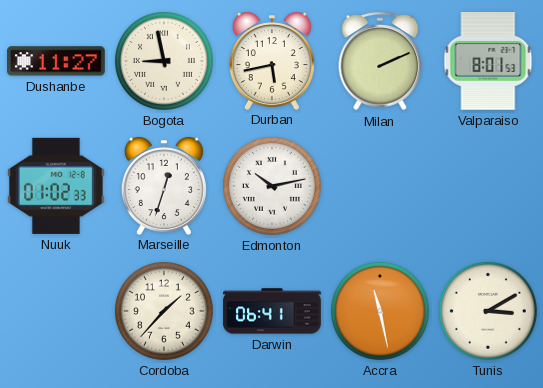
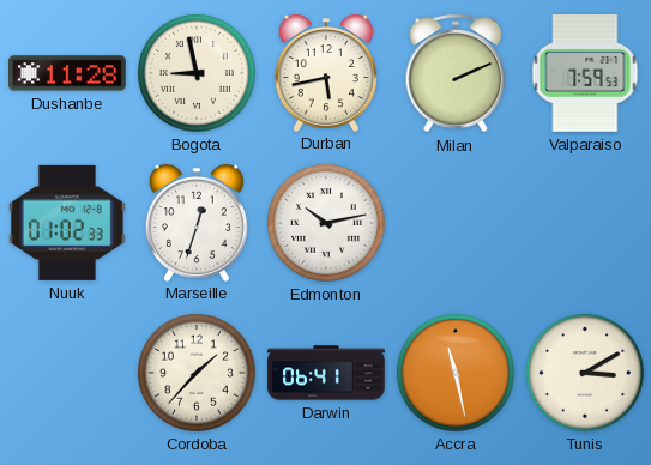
Dushanbe: 11:27 -> 11:28
Valparaiso: 8:01 -> 7:59
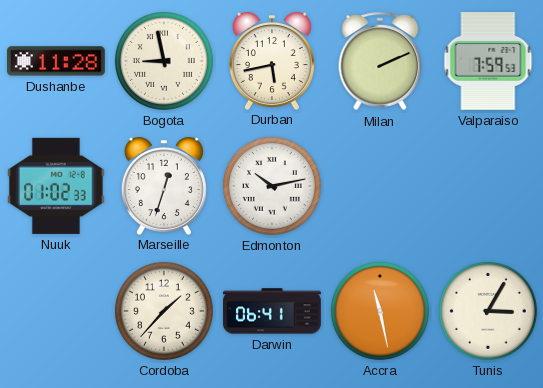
Tunis: 3:10 -> 3:05
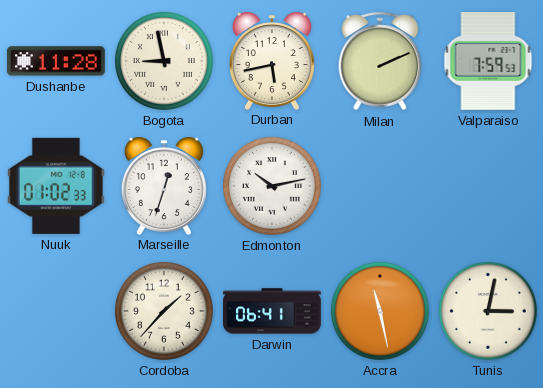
Tunis: 3:05 -> 3:02
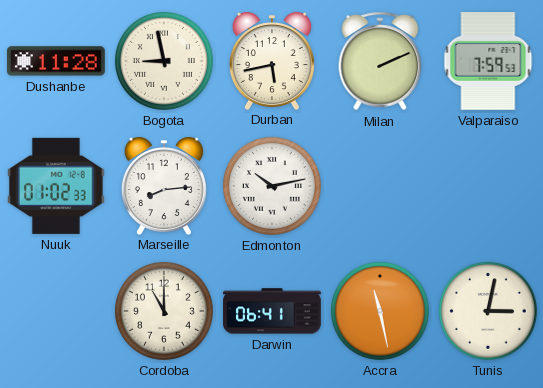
Marseille: 12:33 -> 8:14
Cordoba: 1:37 -> 11:00
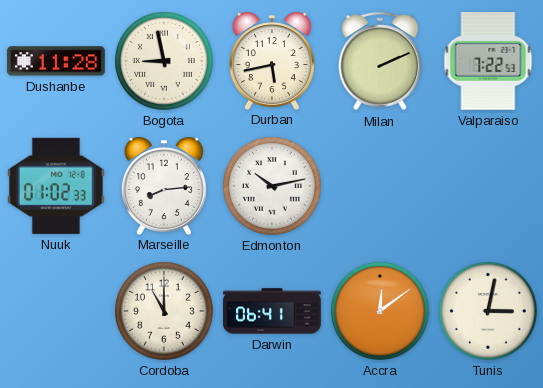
Valparaiso: 7:59 -> 7:22
Accra: 11:28 -> 12:09
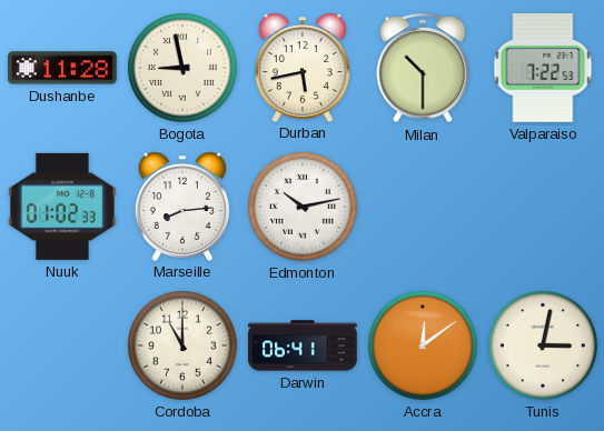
Milan: 2:11 -> 10:30
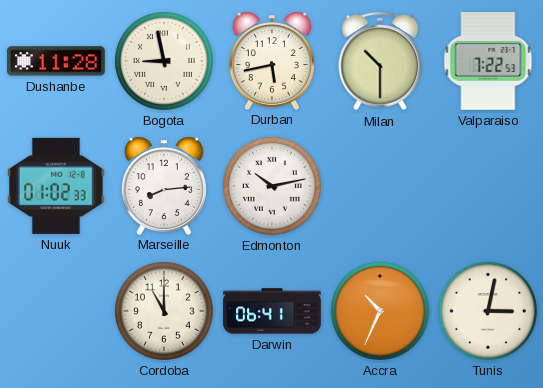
Accra: 12:09 -> 10:34
